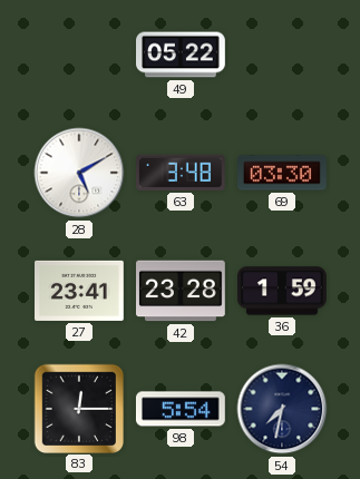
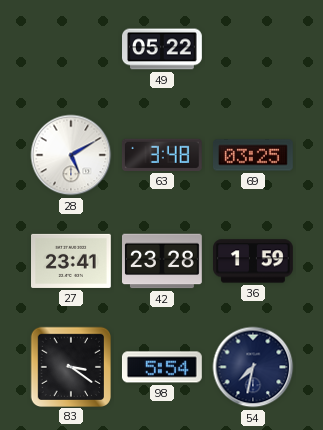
69: 03:30 -> 03:25
83: 12:15 -> 3:21
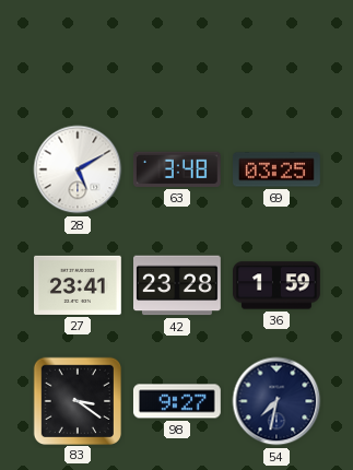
49: 05:22 -> none
98: 5:54 -> 9:27
